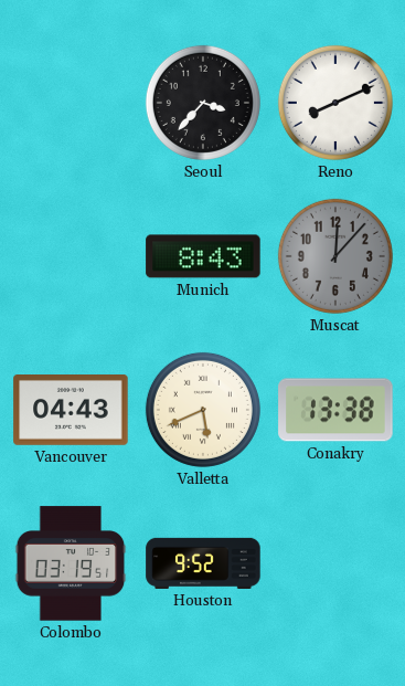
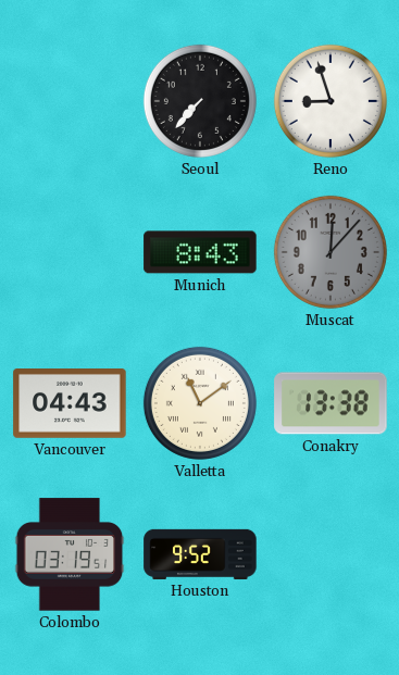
Seoul: 3:37 -> 7:37
Reno: 8:11 -> 8:57
Valletta: 5:41 -> 11:09
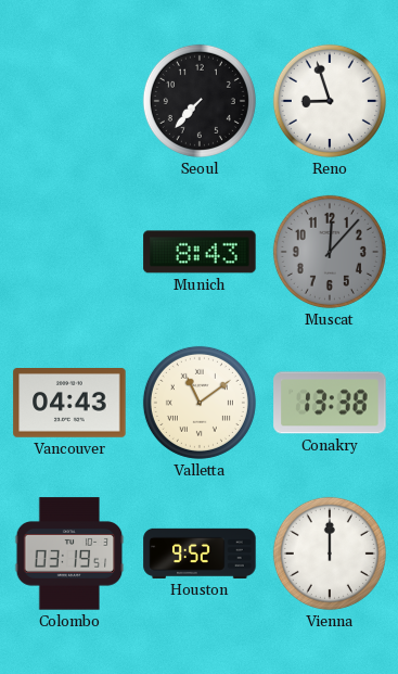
Vienna: none -> 12:00
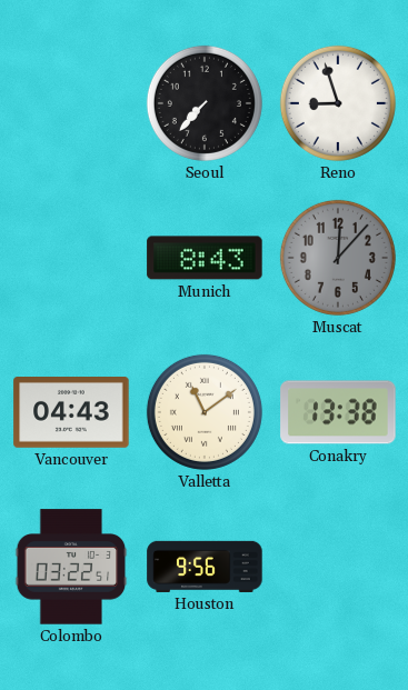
Colombo: 03:19 -> 03:22
Houston: 9:52 -> 9:56
Vienna: 12:00 -> none
